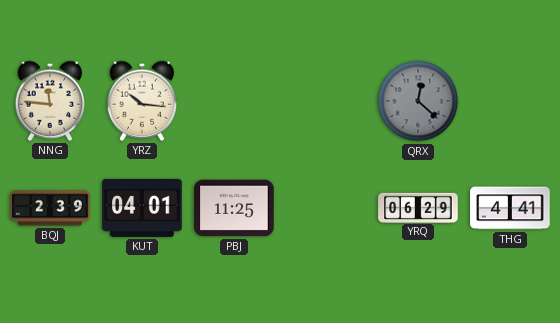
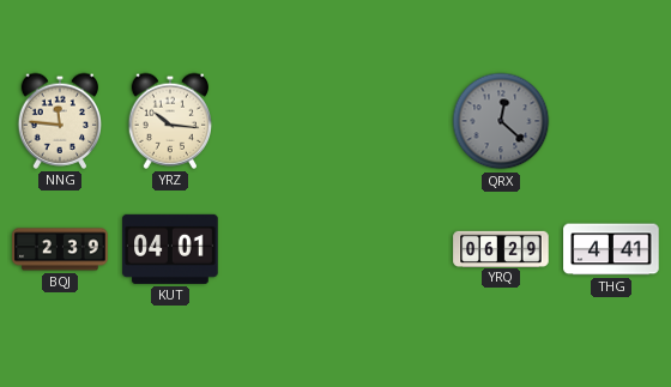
PBJ: 11:25 -> none
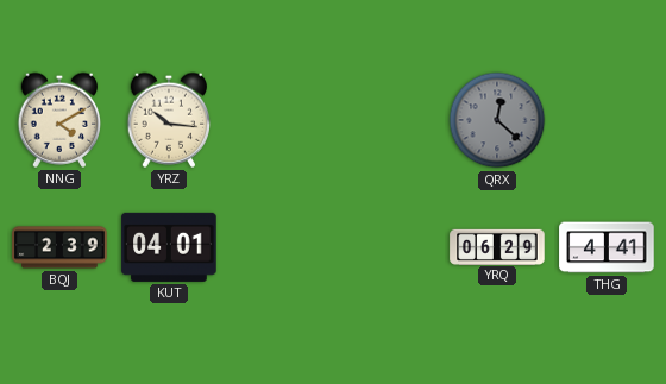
NNG: 11:46 -> 4:10
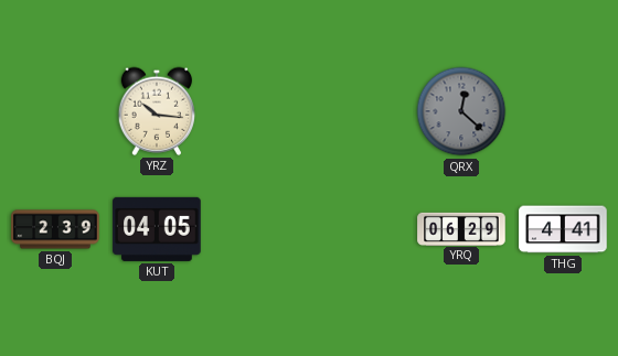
NNG: 4:10 -> none
KUT: 04:01 -> 04:05
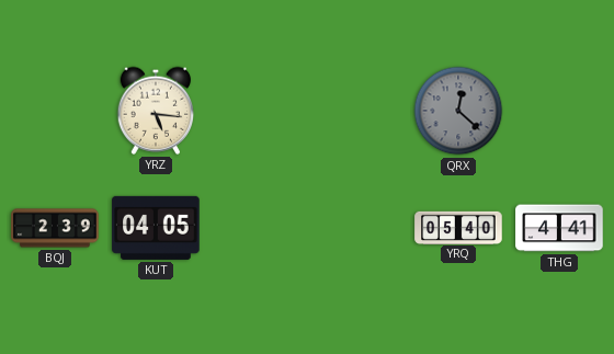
YRZ: 10:16 -> 5:16
YRQ: 06:29 -> 05:40
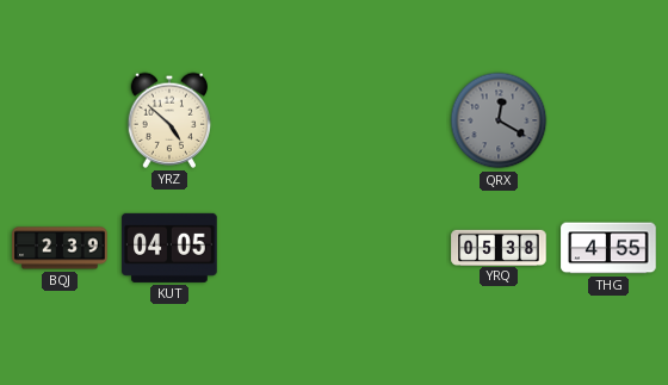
YRZ: 5:16 -> 4:52
QRX: 12:22 -> 12:20
YRQ: 05:40 -> 05:38
THG: 4:41 -> 4:55
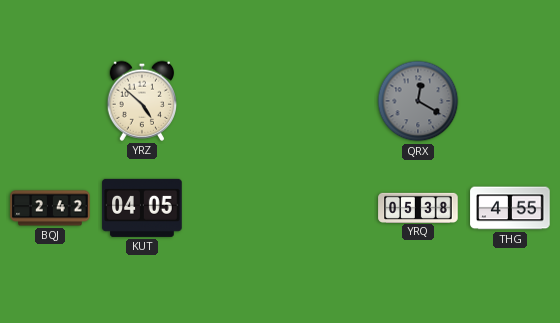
BQJ: 2:39 -> 2:42
